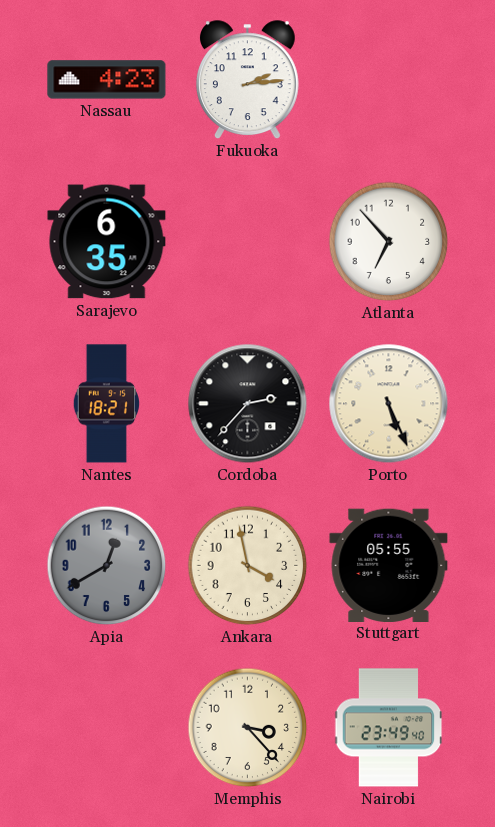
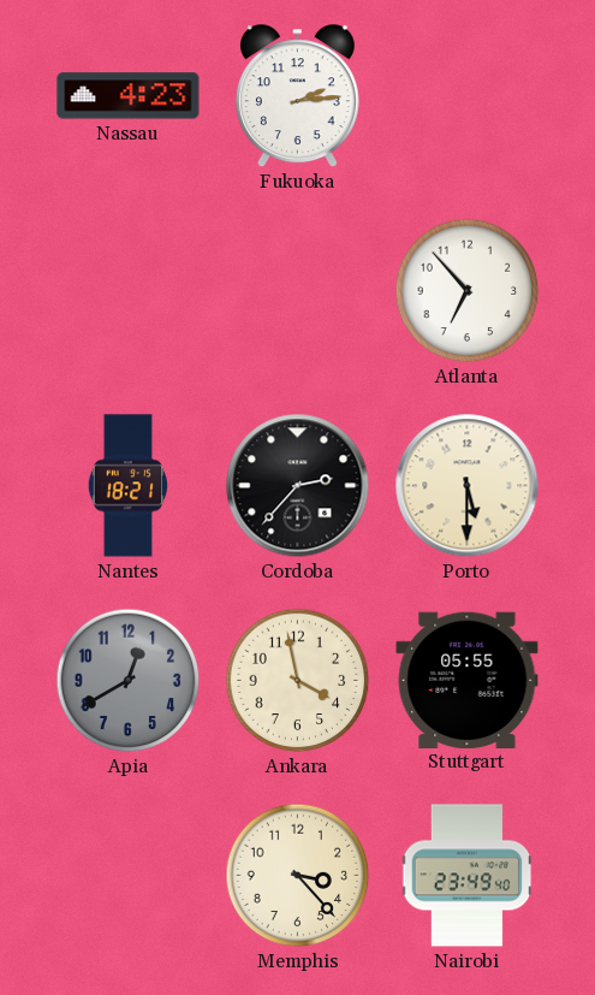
Sarajevo: 6:35 -> none
Porto: 5:26 -> 5:30
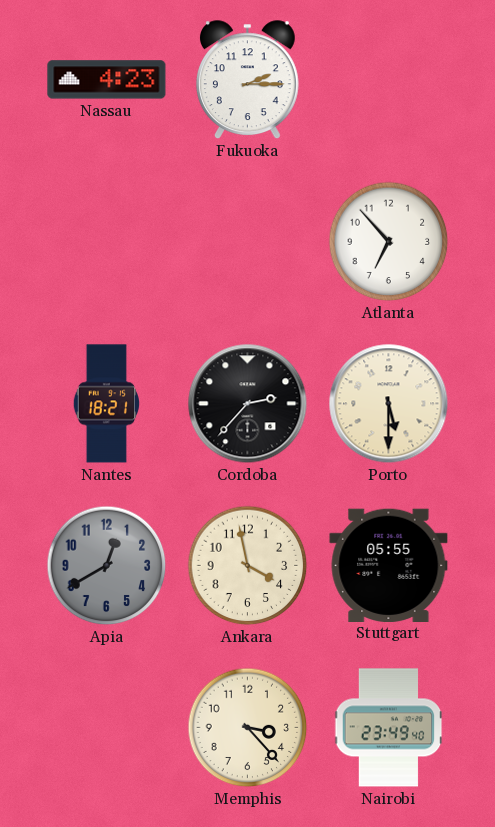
Fukuoka: 2:14 -> 2:15
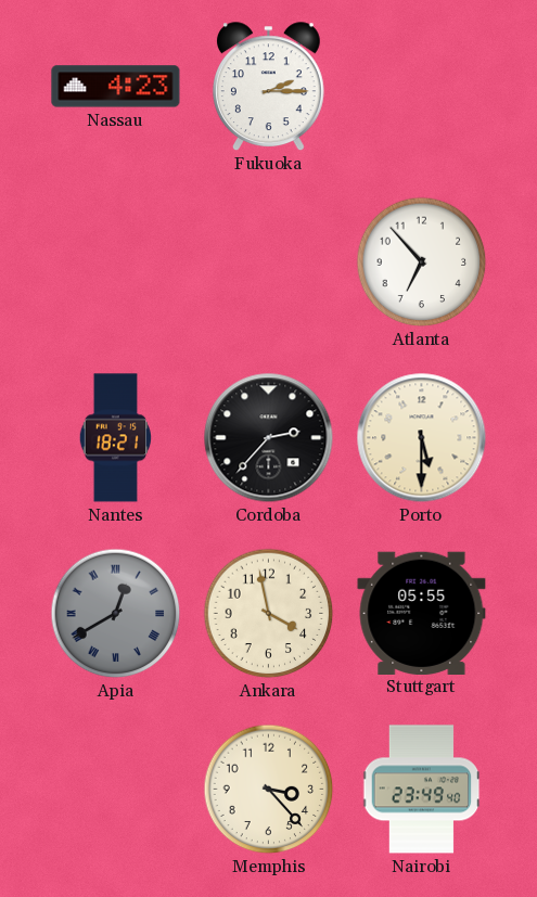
Apia numerals: Arabic -> Roman
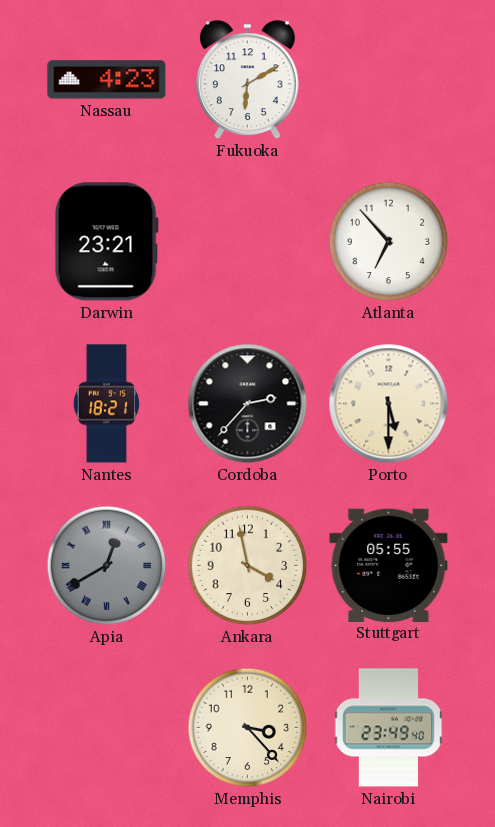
Fukuoka: 2:15 -> 6:10
Darwin: none -> 23:21
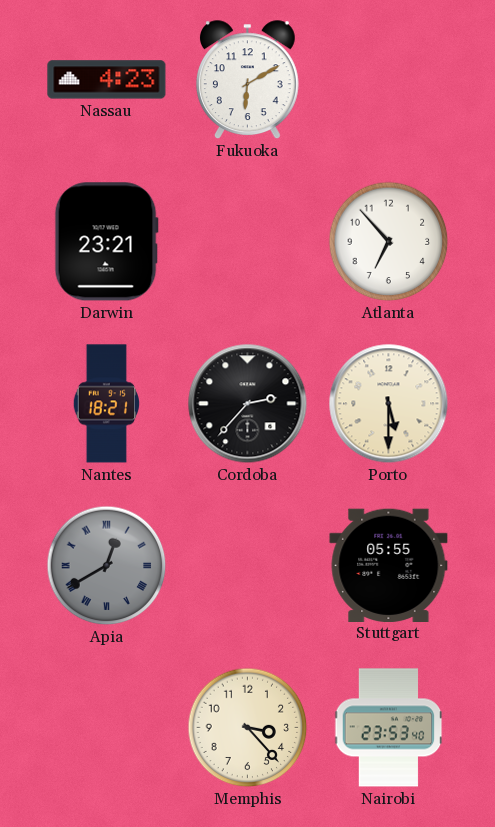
Ankara: 3:58 -> none
Nairobi: 23:49 -> 23:53
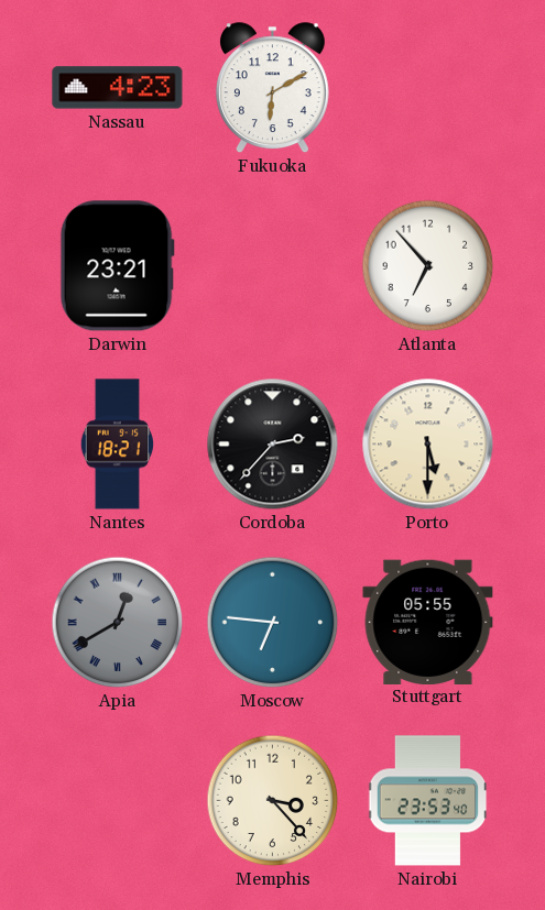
Moscow: none -> 6:46
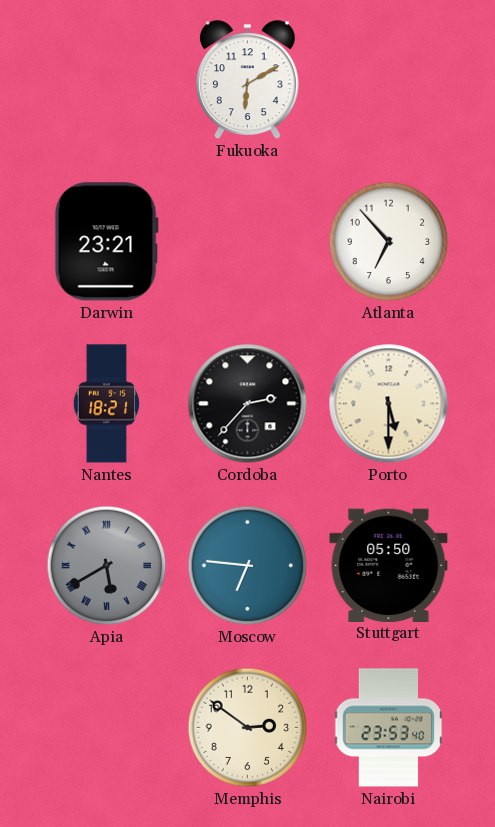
Nassau: 4:23 -> none
Apia: 12:40 -> 5:40
Stuttgart: 05:55 -> 05:50
Memphis: 3:23 -> 2:51
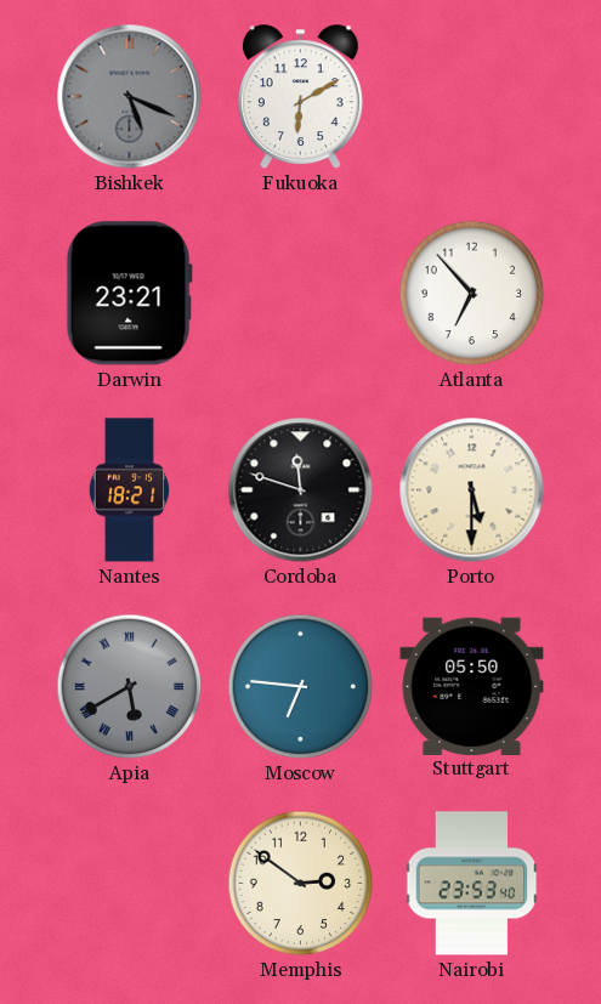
Bishkek: none -> 5:19
Cordoba: 2:37 -> 11:48
